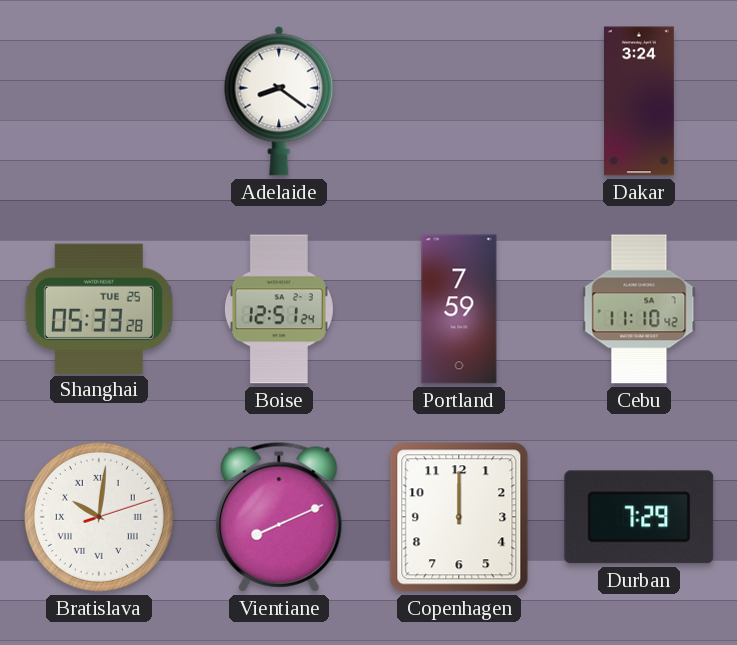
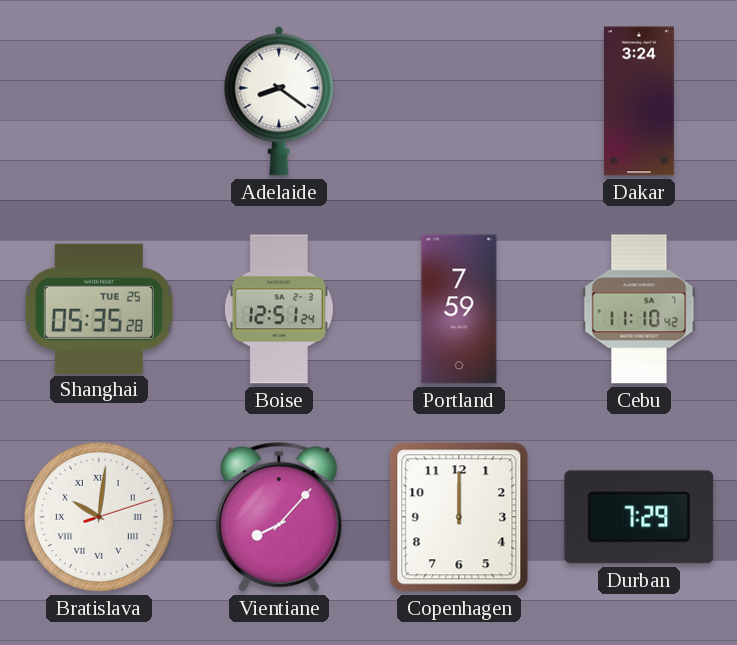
Shanghai: 05:33 -> 05:35
Vientiane: 8:11 -> 8:07
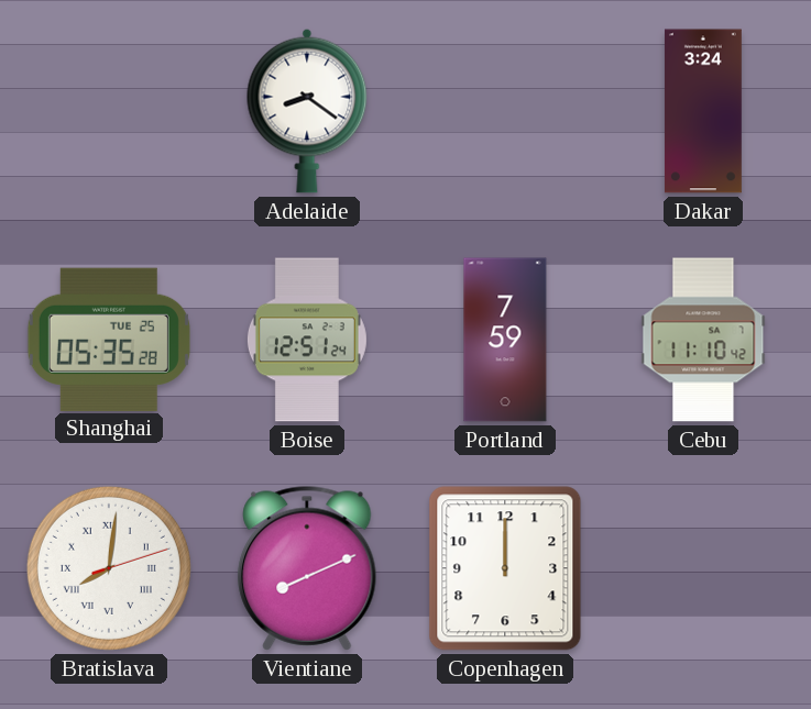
Bratislava: 10:01 -> 8:01
Vientiane: 8:07 -> 8:11
Durban: 7:29 -> none
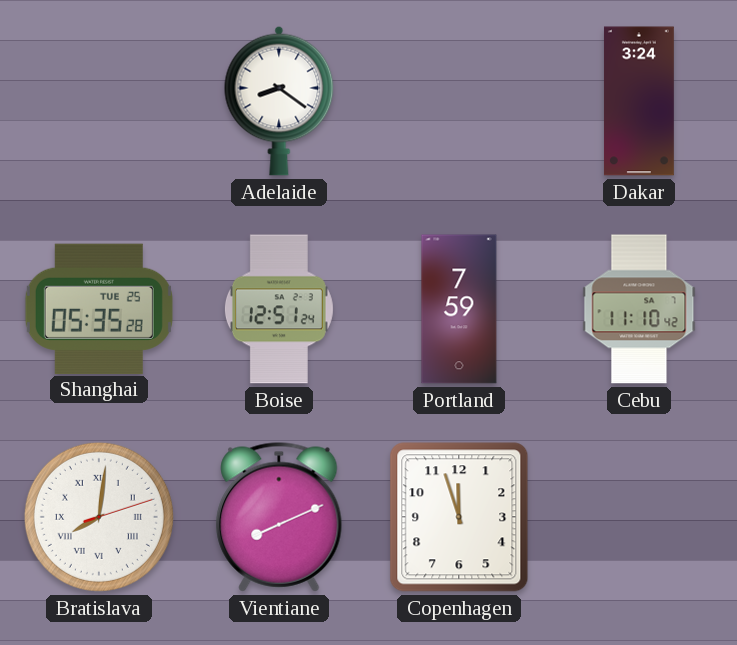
Copenhagen: 12:00 -> 11:57
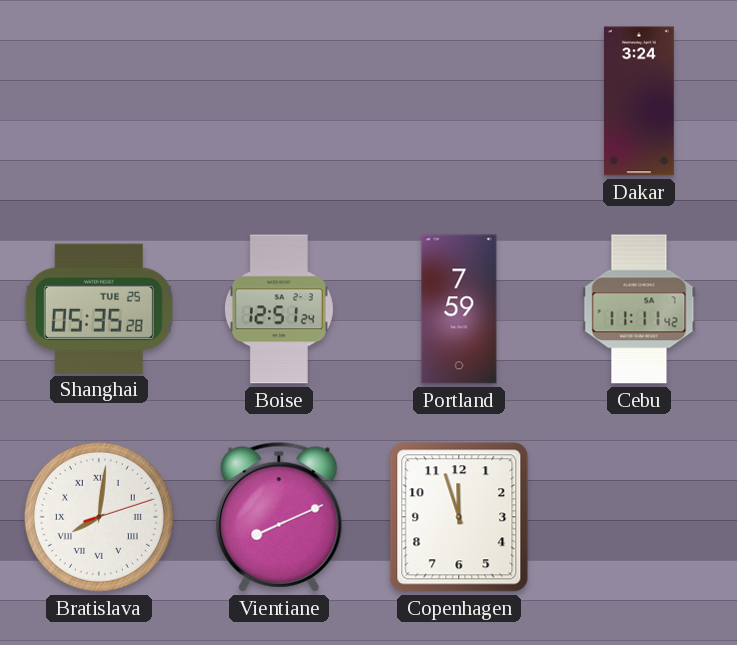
Adelaide: 8:21 -> none
Cebu: 11:10 -> 11:11
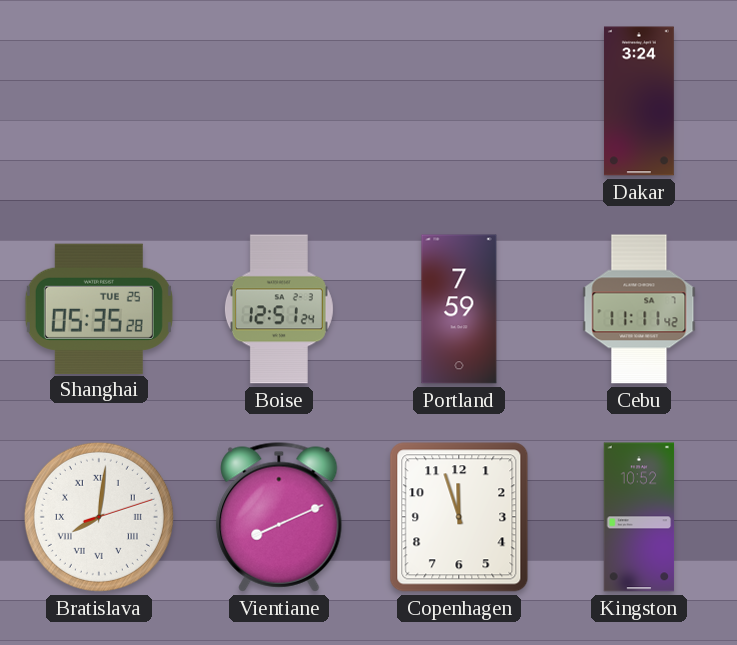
Kingston: none -> 10:52
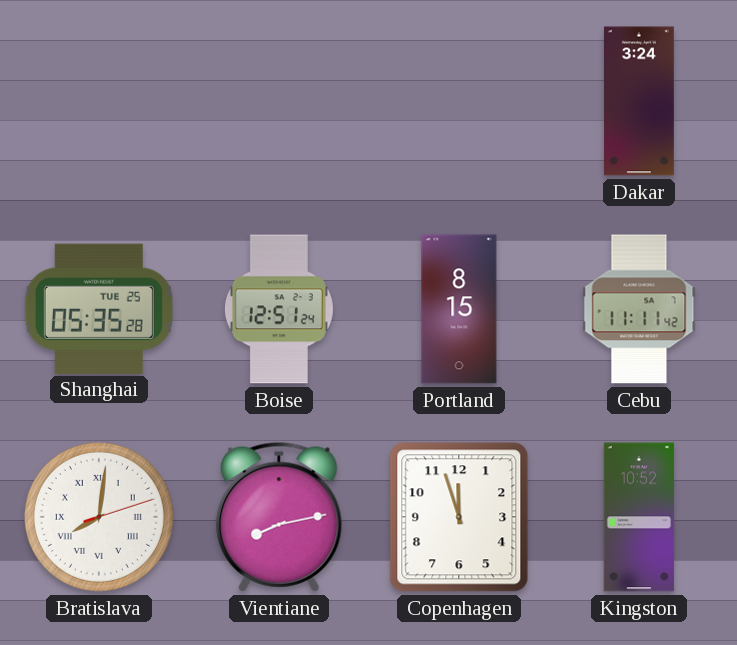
Portland: 7:59 -> 8:15
Vientiane: 8:11 -> 8:13
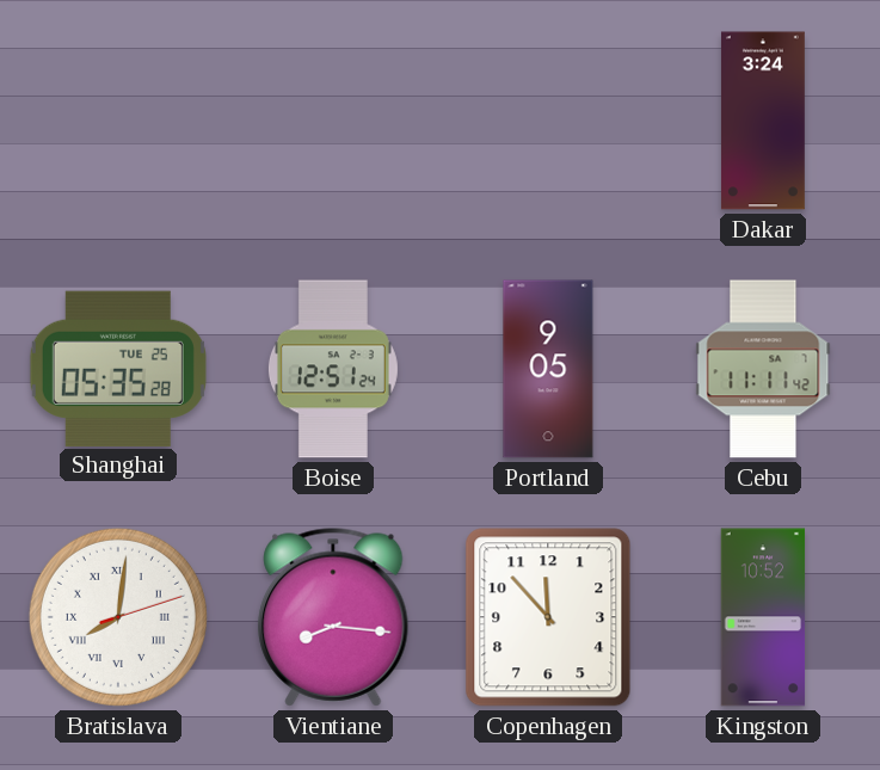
Portland: 8:15 -> 9:05
Vientiane: 8:13 -> 8:16
Copenhagen: 11:57 -> 11:53
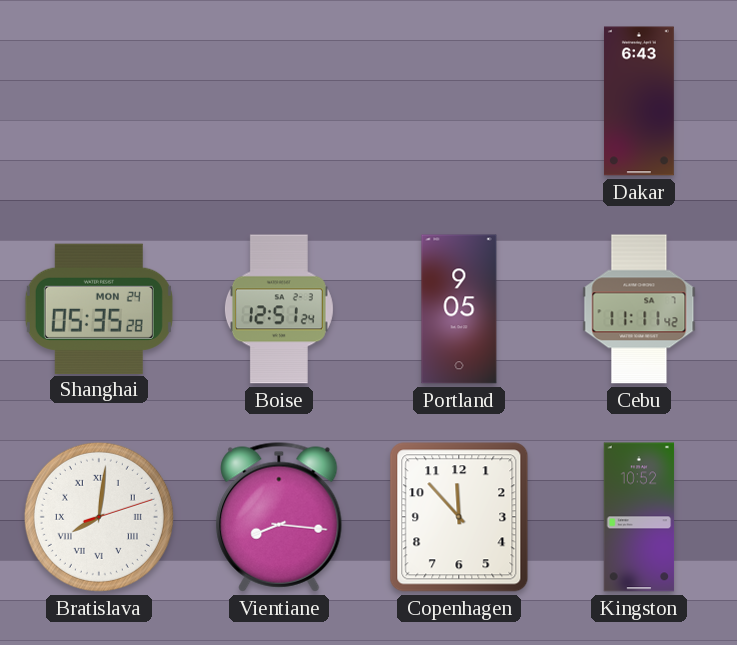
Dakar: 3:24 -> 6:43
Shanghai date: TUE 25 -> MON 24
